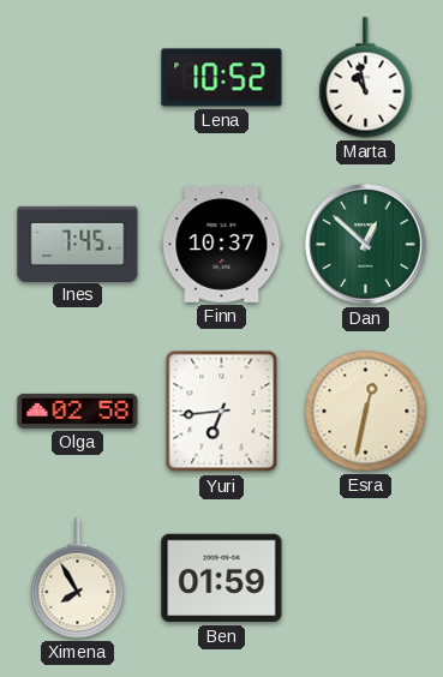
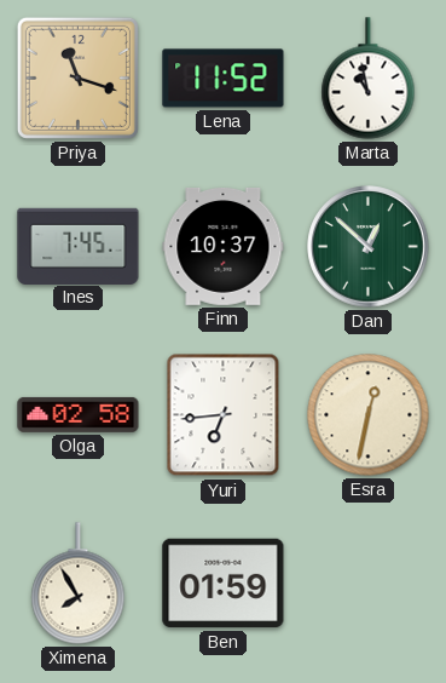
Priya: none -> 11:18
Lena: 10:52 -> 11:52
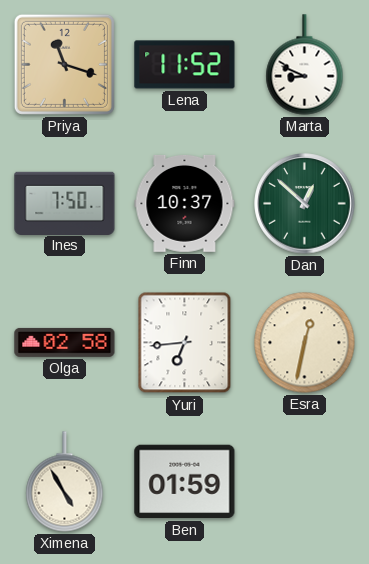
Marta: 10:58 -> 8:49
Ines: 7:45 -> 7:50
Ximena: 7:55 -> 4:55
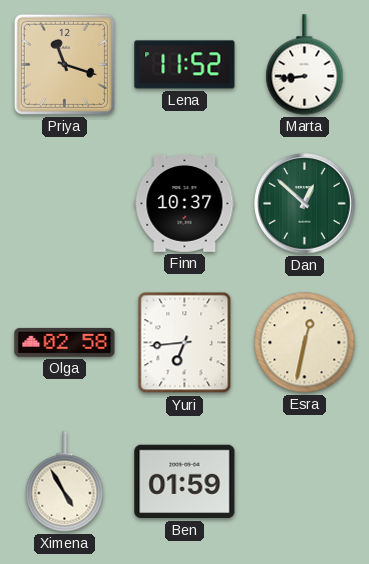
Marta: 8:49 -> 8:44
Ines: 7:50 -> none
